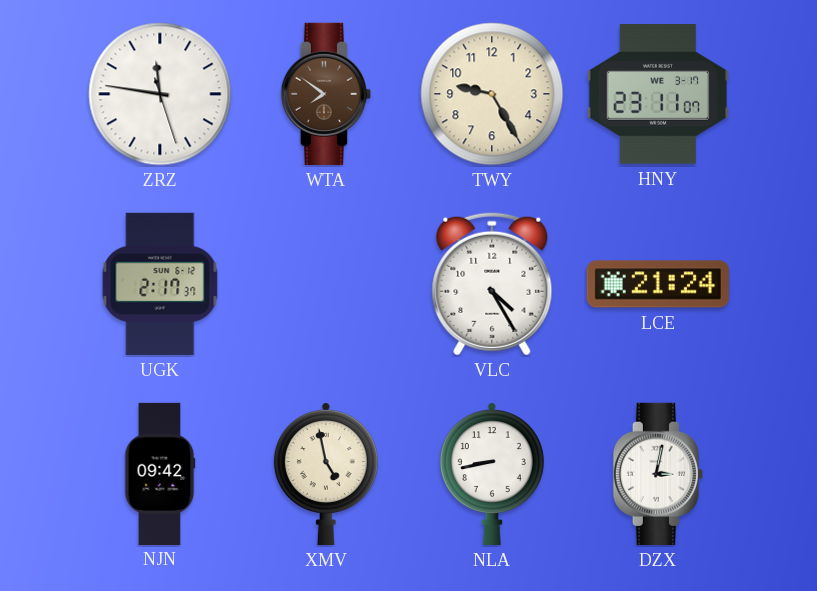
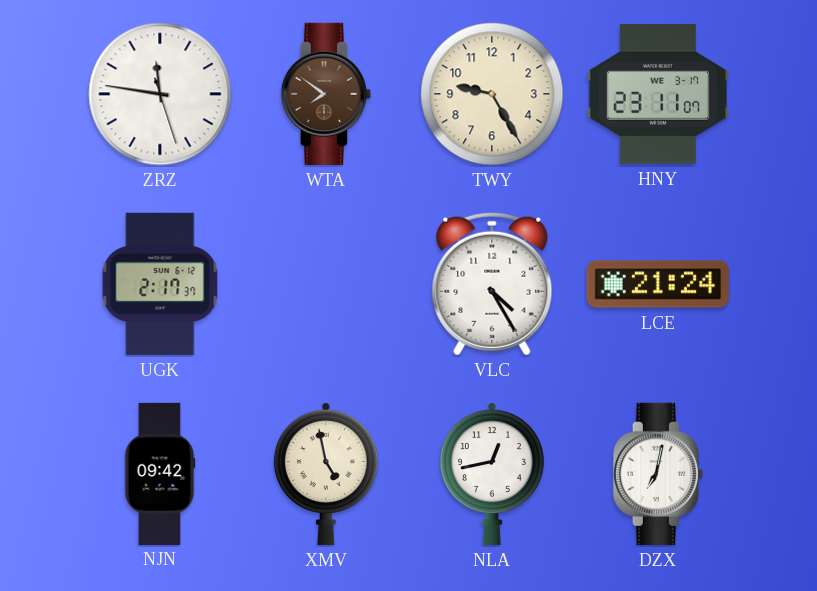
NLA: 8:43 -> 12:43
DZX: 3:02 -> 7:02
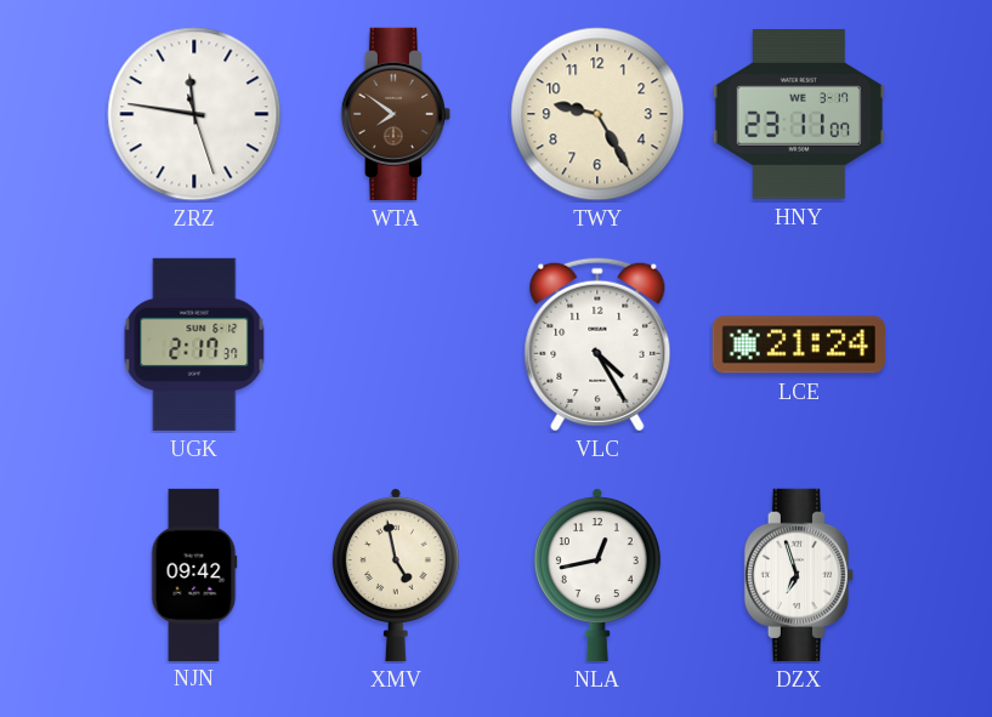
DZX: 7:02 -> 6:57
